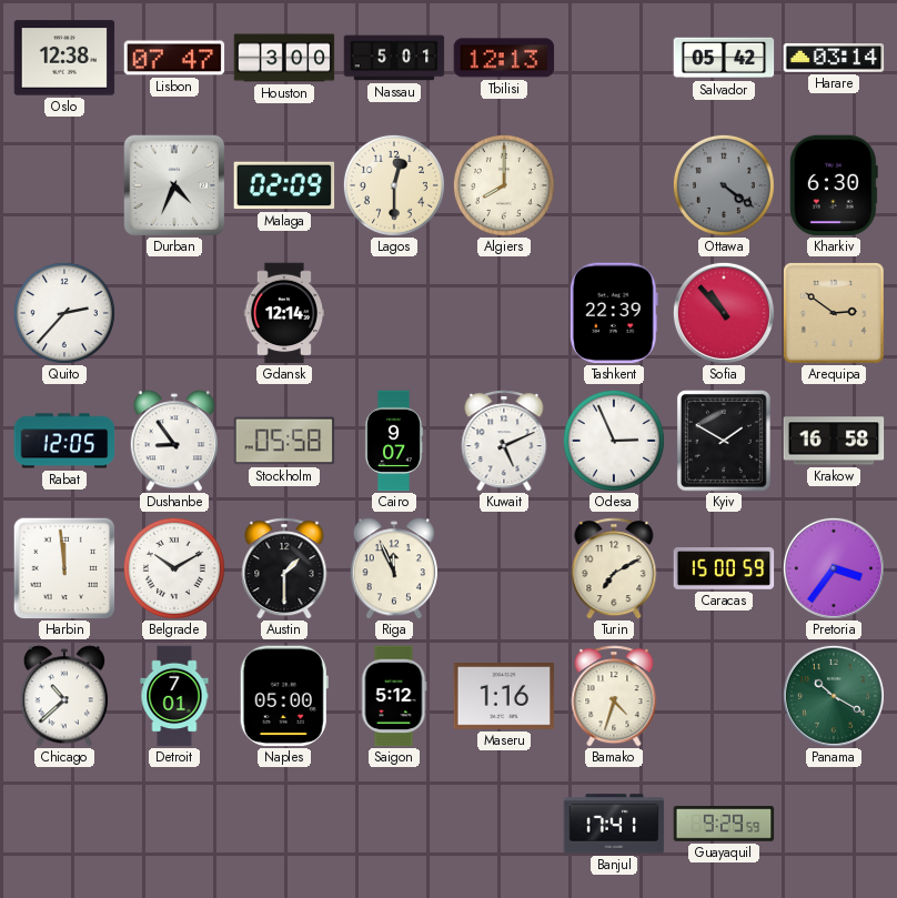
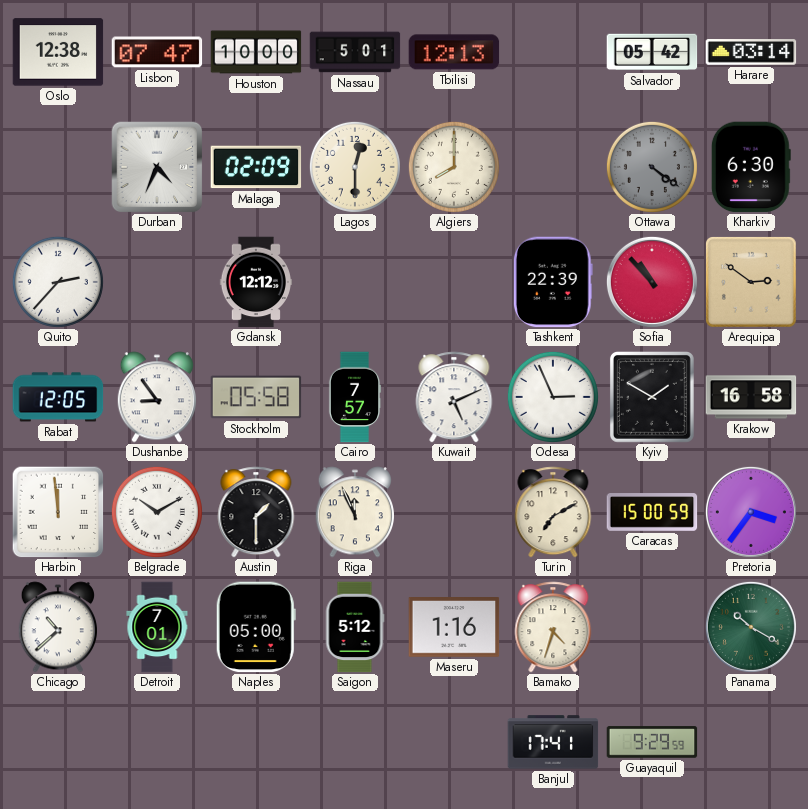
Houston: 3:00 -> 10:00
Gdansk: 12:14 -> 12:12
Cairo: 9:07 -> 7:57
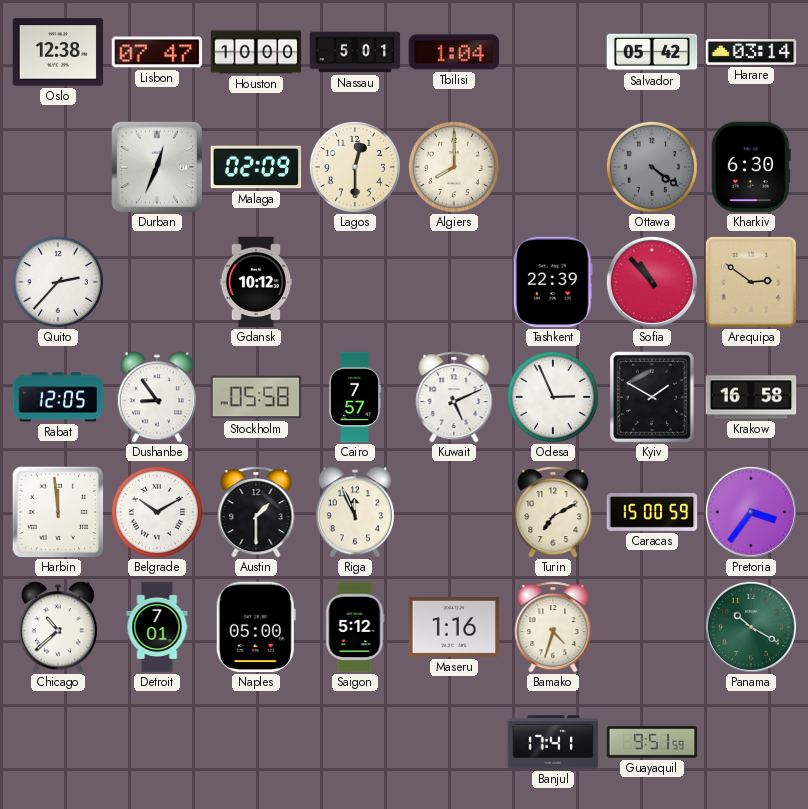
Tbilisi: 12:13 -> 1:04
Durban: 4:34 -> 12:34
Gdansk: 12:12 -> 10:12
Guayaquil: 9:29 -> 9:51
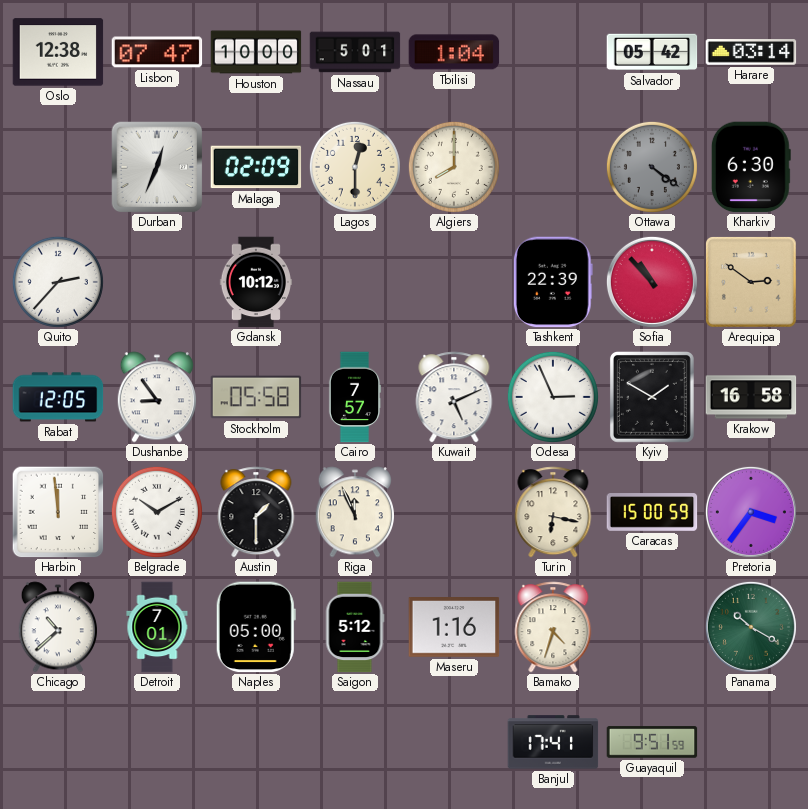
Turin: 7:10 -> 6:17
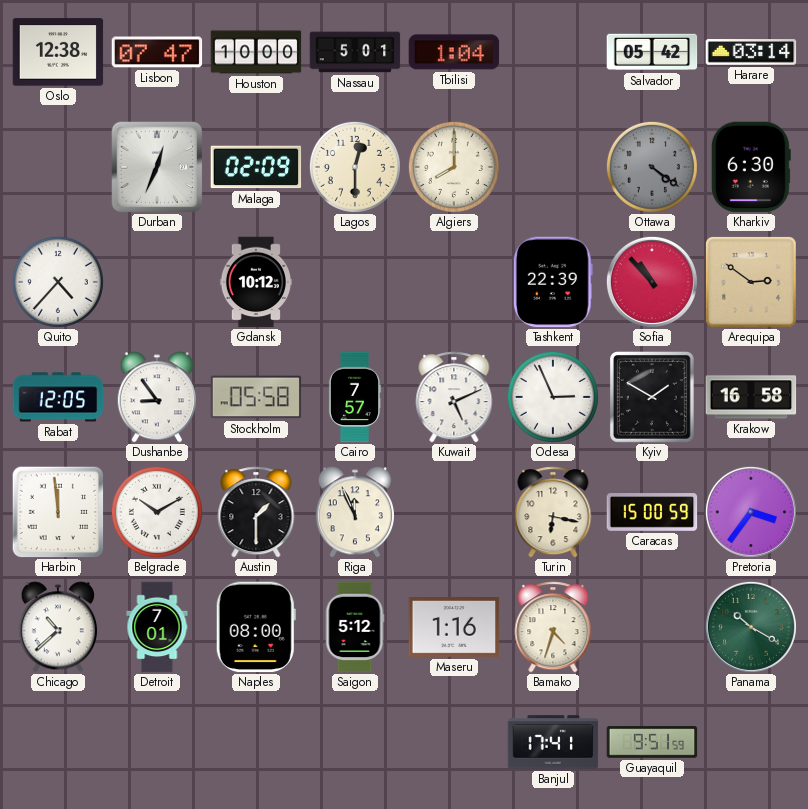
Quito: 2:37 -> 4:37
Naples: 05:00 -> 08:00
